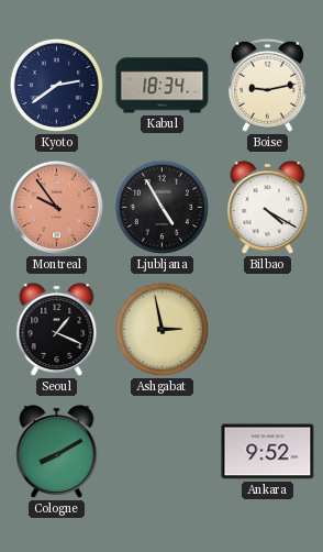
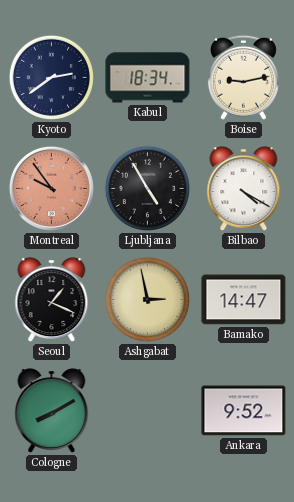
Bamako: none -> 14:47
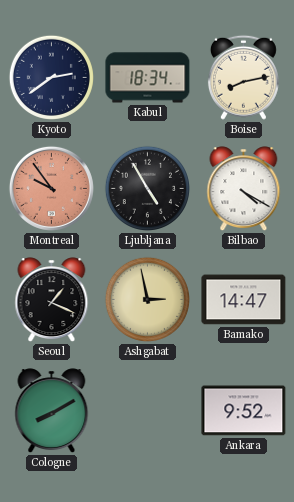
Boise: 9:13 -> 8:13
